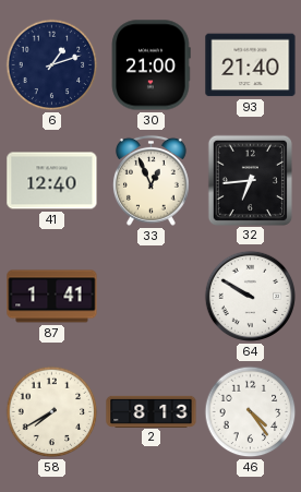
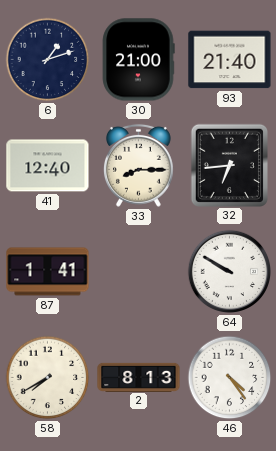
33: 12:56 -> 8:15
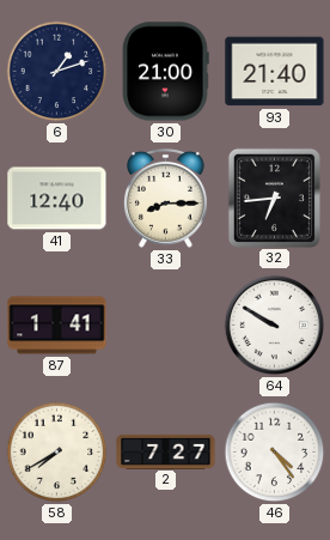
2: 8:13 -> 7:27
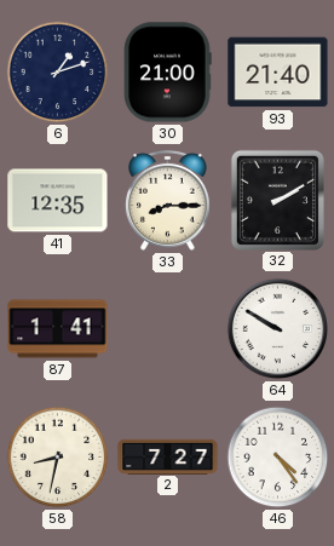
41: 12:40 -> 12:35
32: 6:44 -> 2:10
58: 7:40 -> 8:32
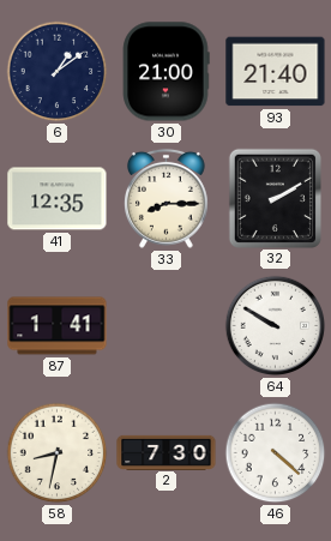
6: 1:12 -> 1:09
2: 7:27 -> 7:30
46: 4:24 -> 4:22
